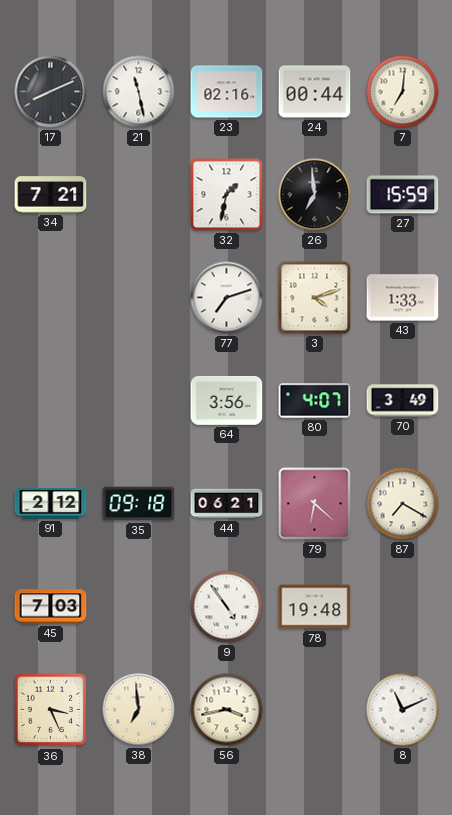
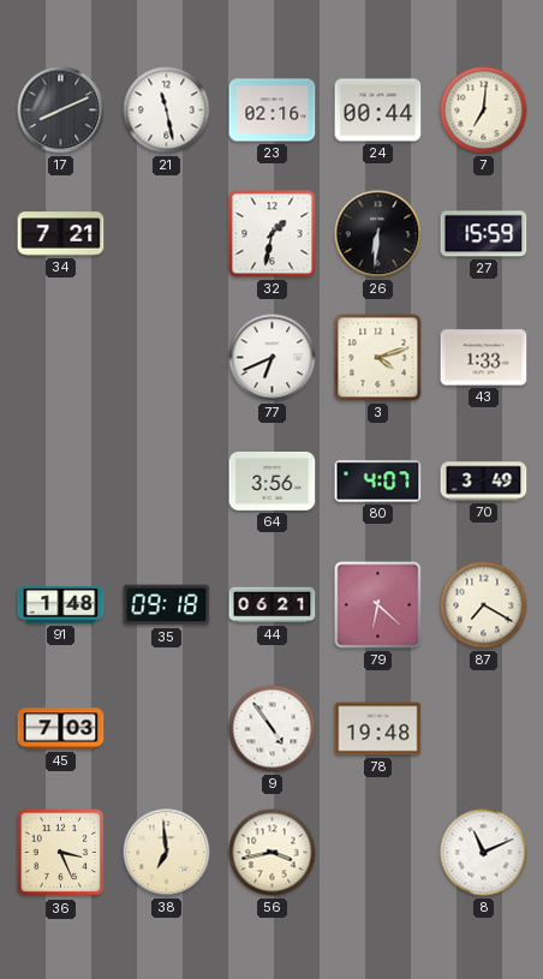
26: 6:59 -> 6:31
77: 7:12 -> 6:41
91: 2:12 -> 1:48
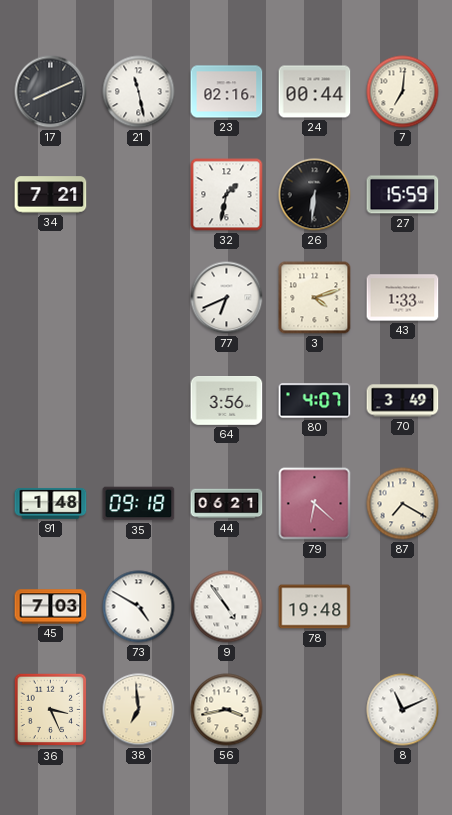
73: none -> 4:50
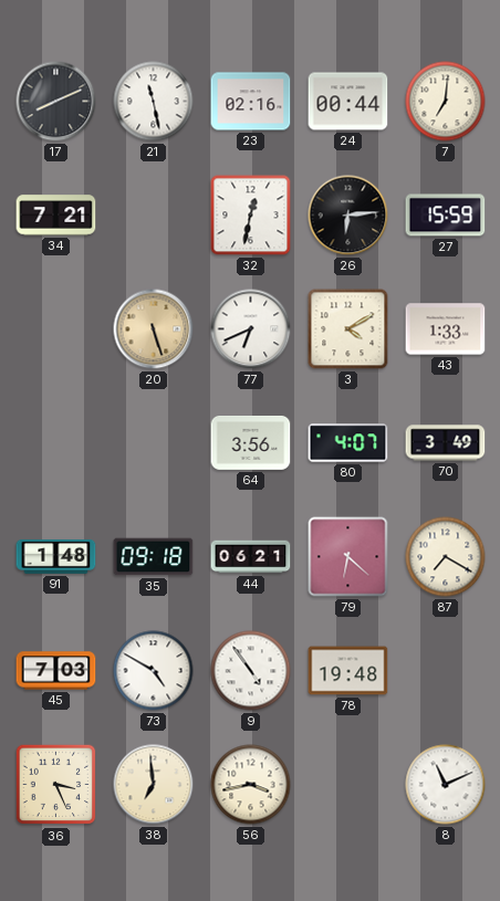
32: 1:32 -> 12:32
26: 6:31 -> 6:14
20: none -> 5:27
3: 4:12 -> 4:10
